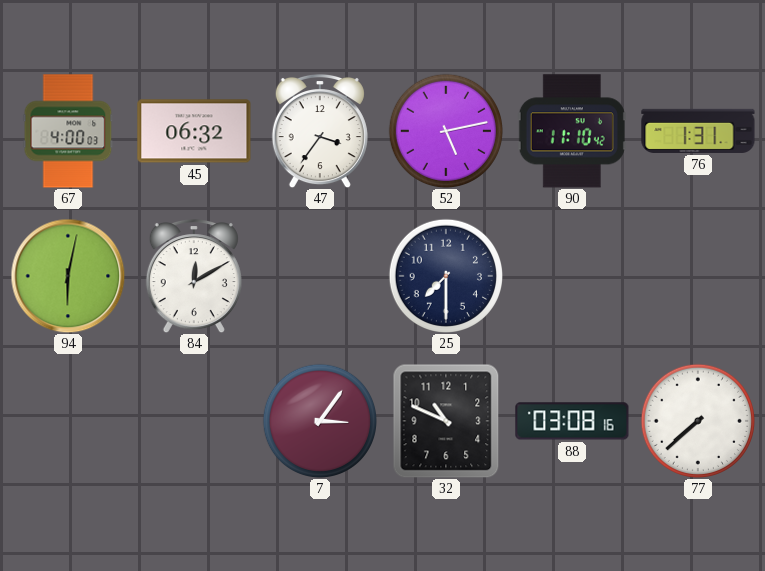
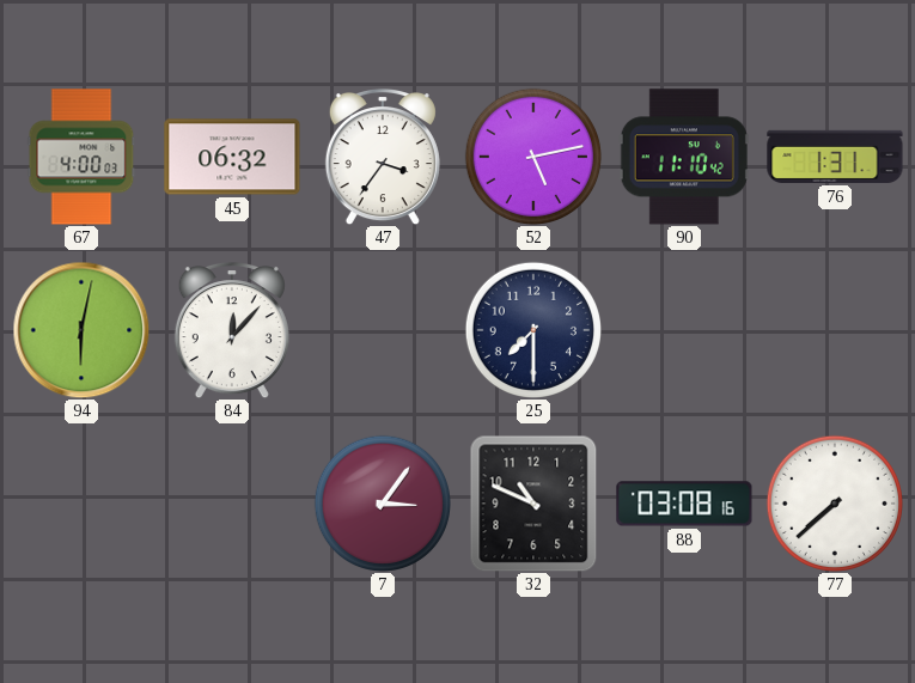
84: 12:10 -> 12:07
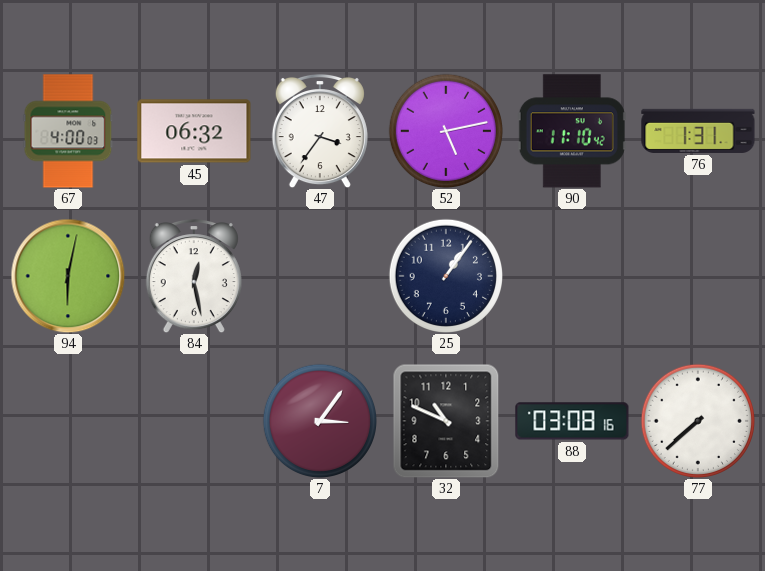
84: 12:07 -> 12:28
25: 7:30 -> 1:06
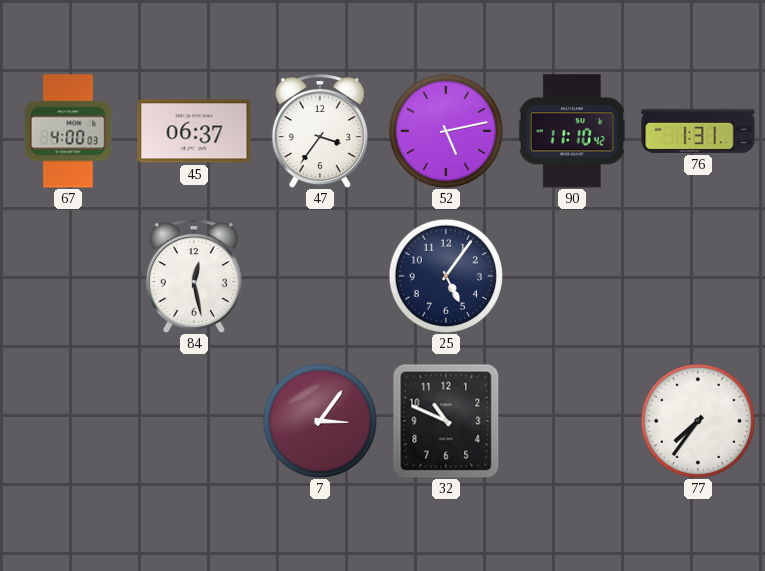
45: 06:32 -> 06:37
94: 6:02 -> none
25: 1:06 -> 5:06
88: 03:08 -> none
77: 7:38 -> 7:36
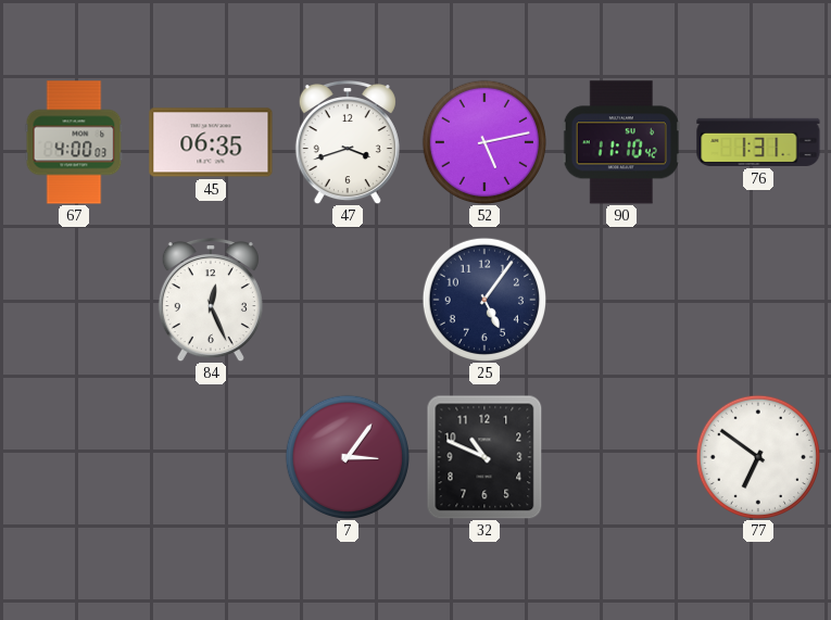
45: 06:37 -> 06:35
47: 3:36 -> 3:42
84: 12:28 -> 12:26
77: 7:36 -> 6:51
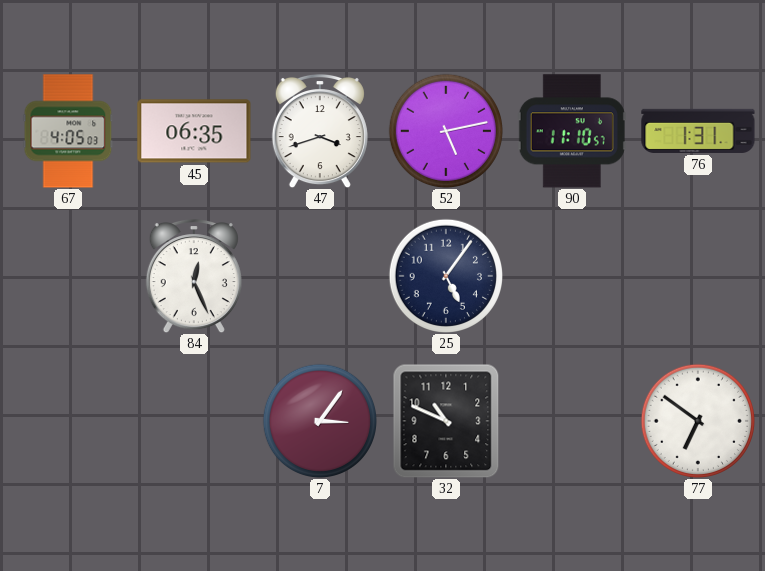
67: 4:00 -> 4:05
90: 11:10:42 -> 11:10:57
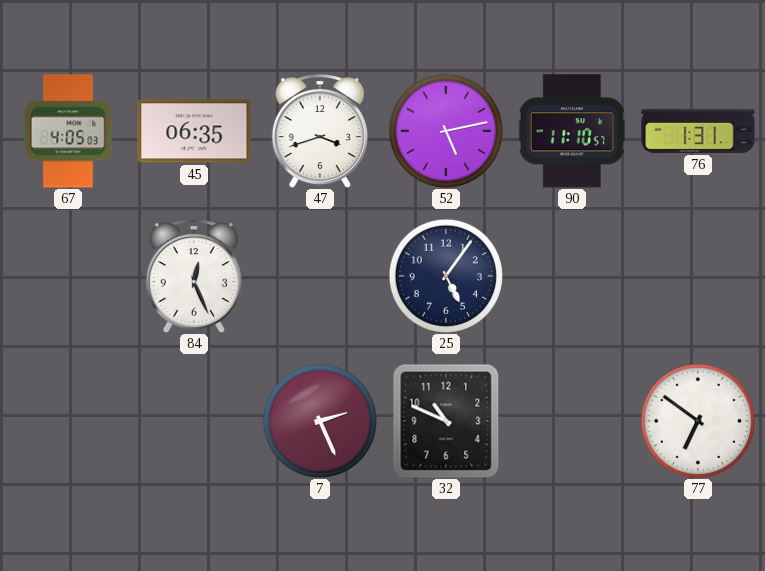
7: 3:06 -> 2:26
